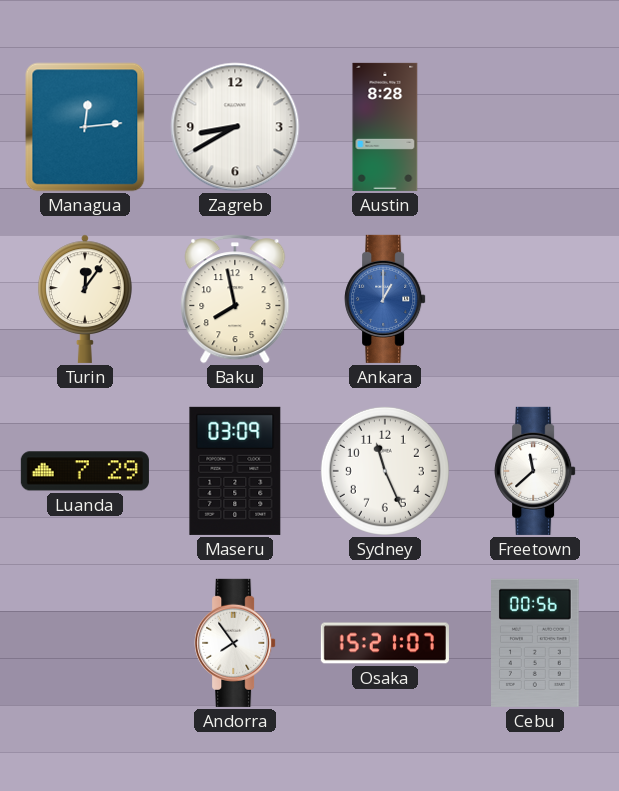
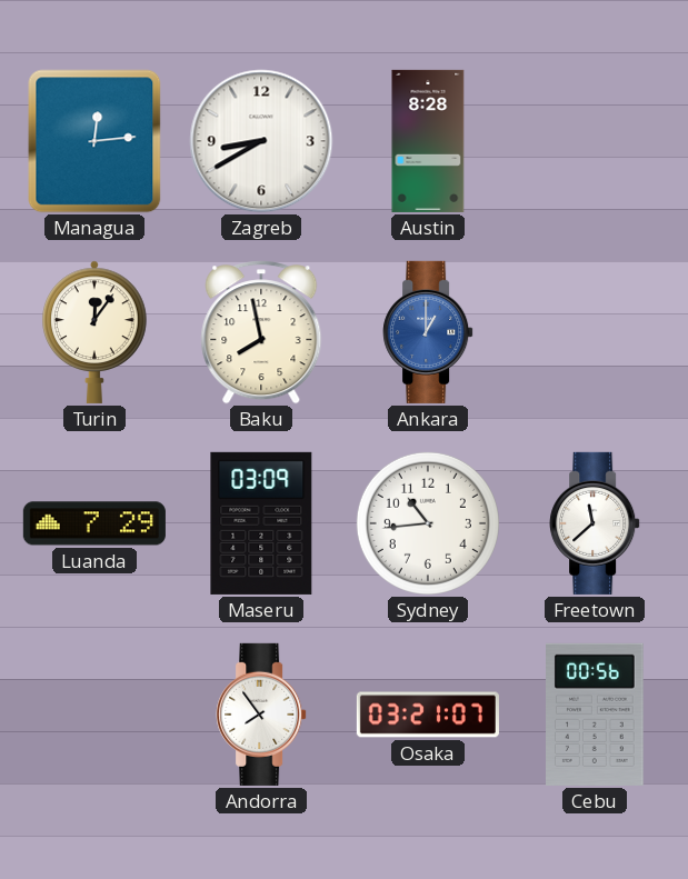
Sydney: 11:26 -> 10:44
Osaka: 15:21 -> 03:21
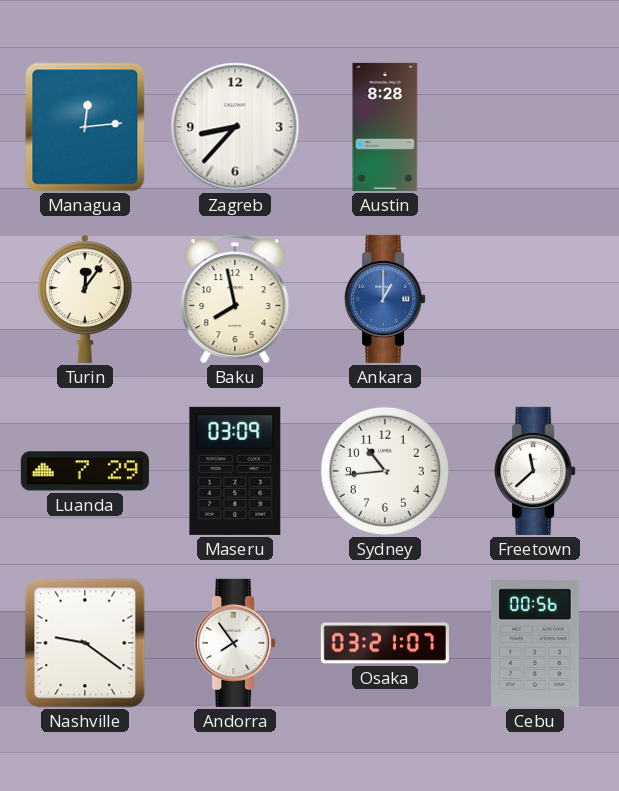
Zagreb: 8:40 -> 8:37
Nashville: none -> 9:21
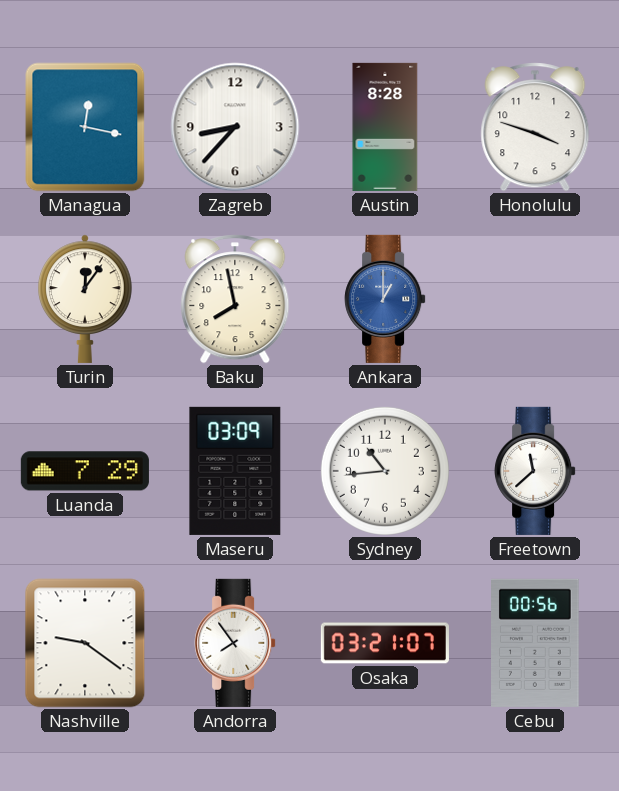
Managua: 12:14 -> 12:17
Honolulu: none -> 3:48
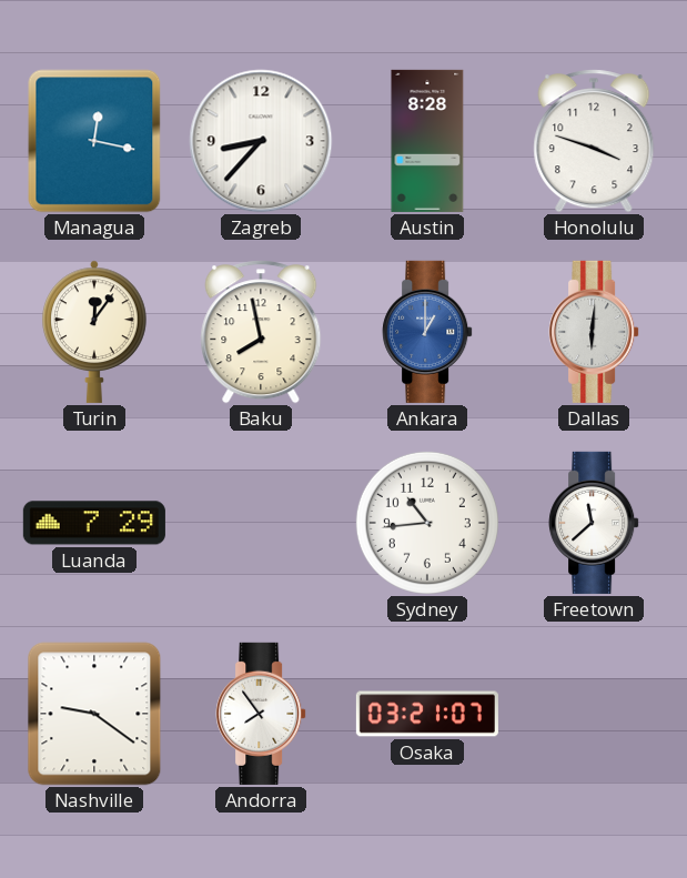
Dallas: none -> 6:01
Maseru: 03:09 -> none
Cebu: 00:56 -> none
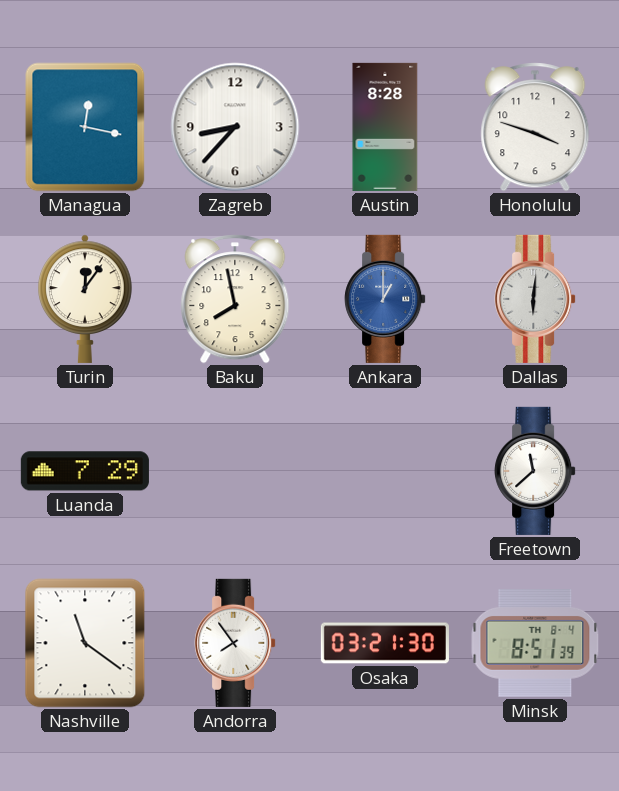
Sydney: 10:44 -> none
Nashville: 9:21 -> 11:21
Osaka: 03:21:07 -> 03:21:30
Minsk: none -> 8:51
